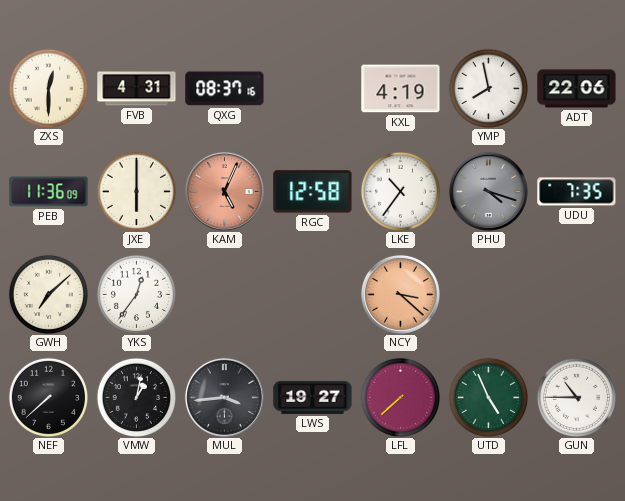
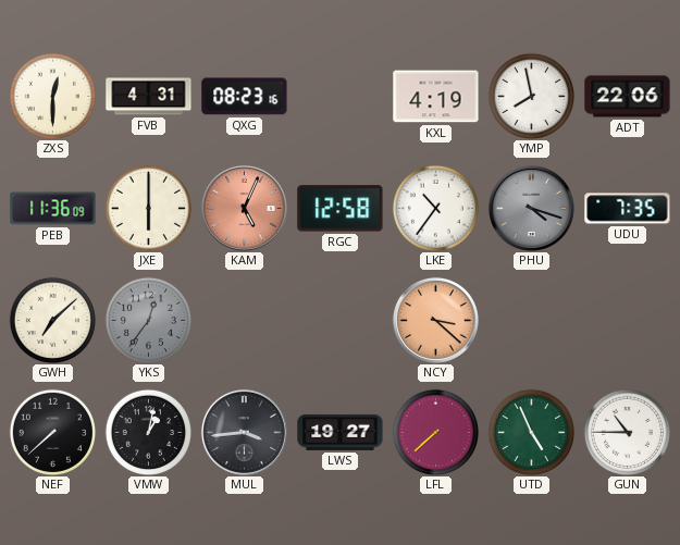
QXG: 08:37 -> 08:23
YKS dial: white -> grey
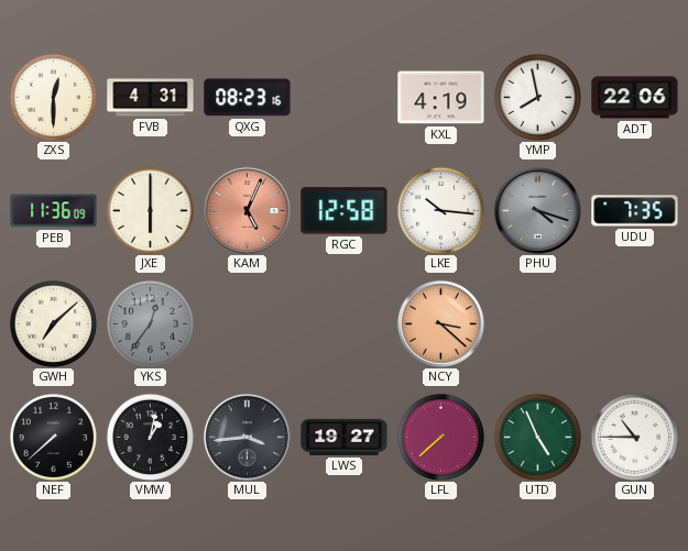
LKE: 10:36 -> 10:16
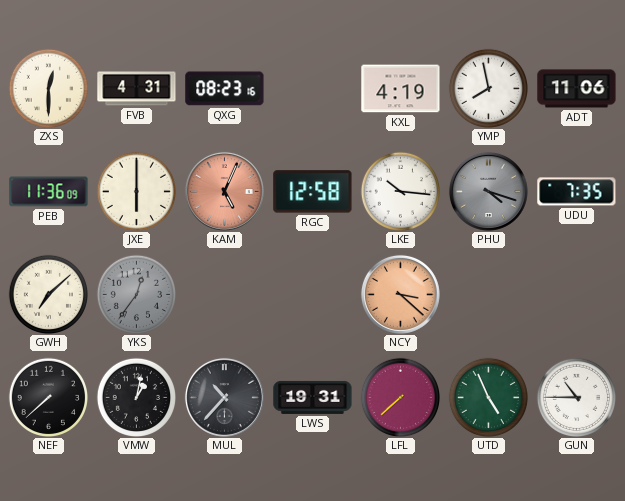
ADT: 22:06 -> 11:06
MUL: 3:44 -> 10:37
LWS: 19:27 -> 19:31
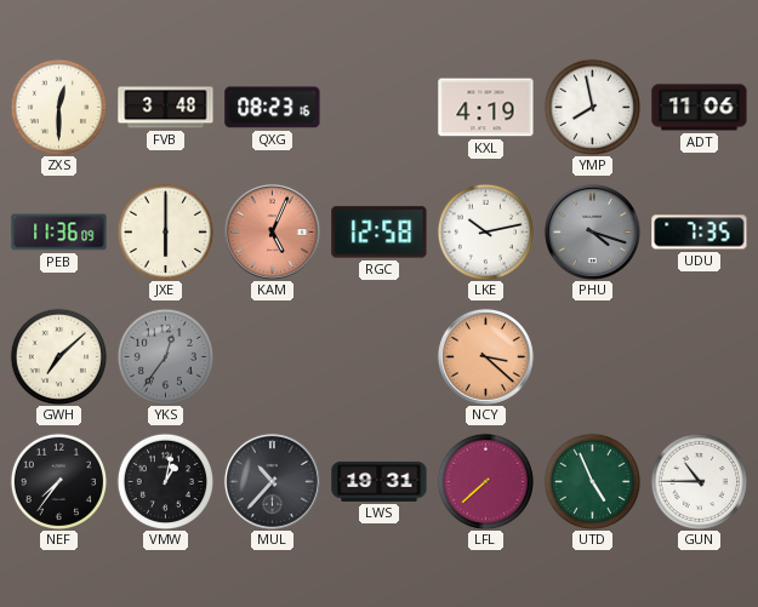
FVB: 4:31 -> 3:48
LKE: 10:16 -> 10:13
NEF: 7:38 -> 7:36
